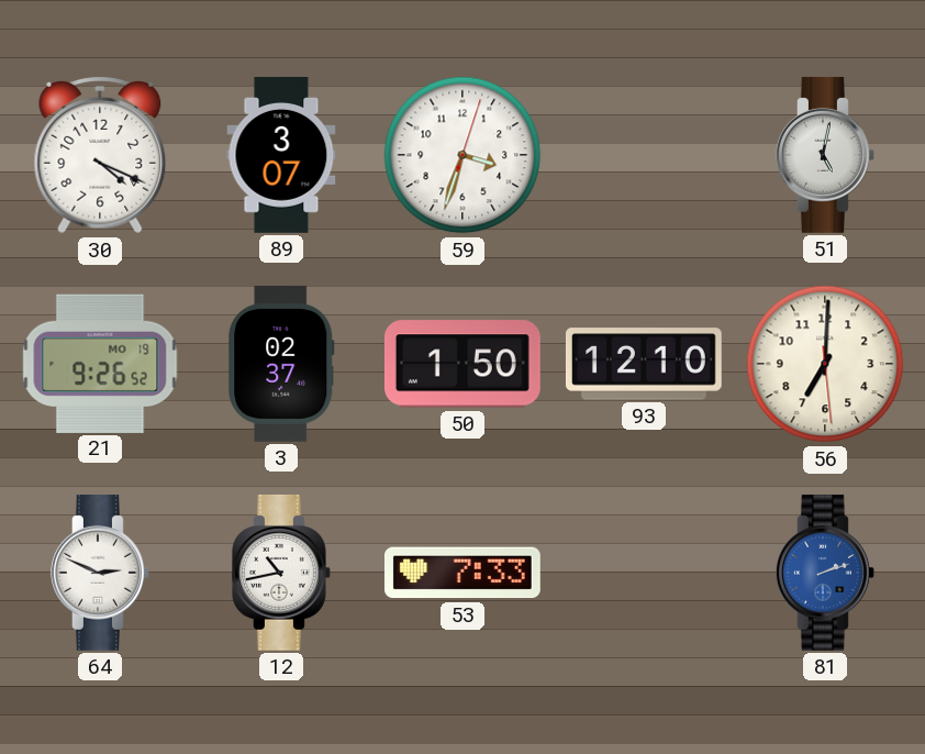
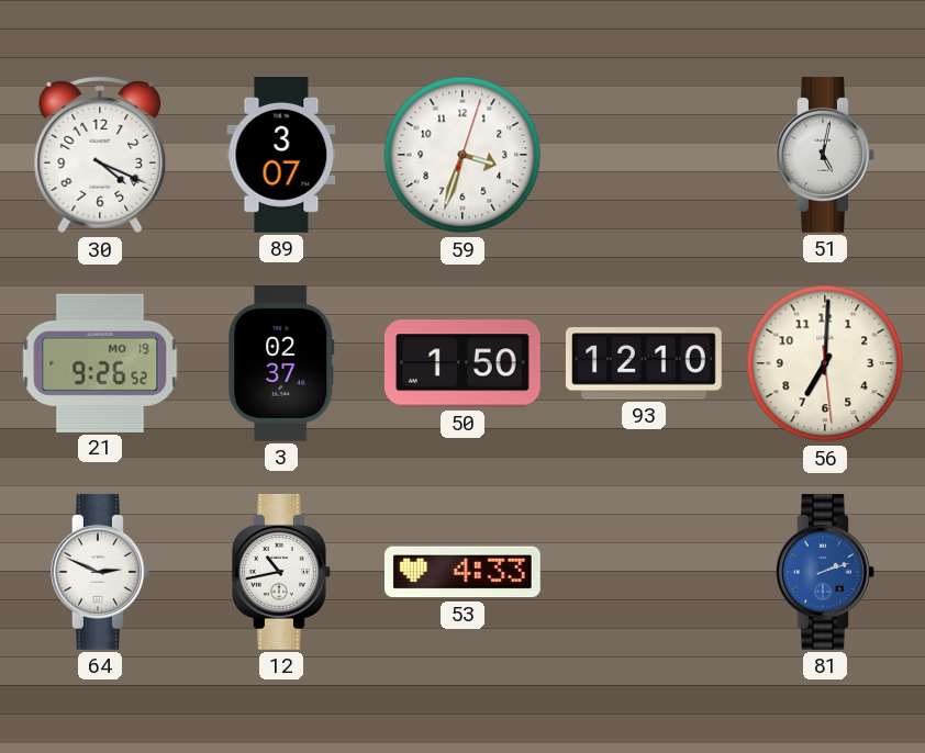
53: 7:33 -> 4:33
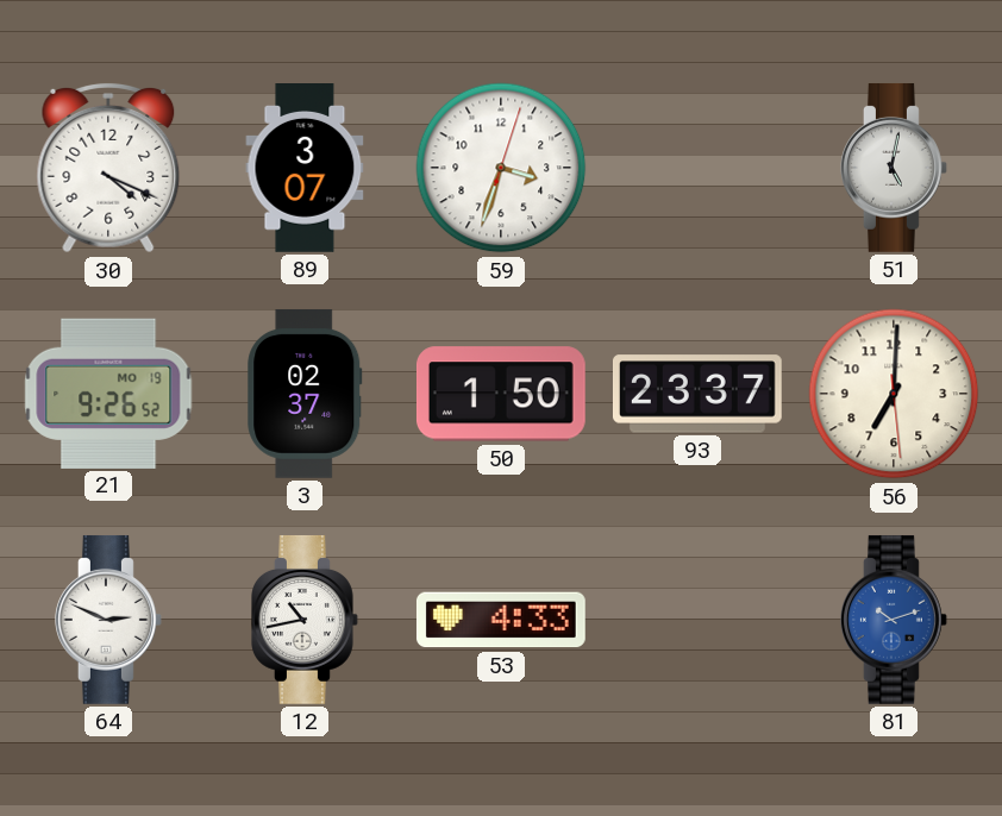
93: 12:10 -> 23:37
81: 2:12 -> 10:12
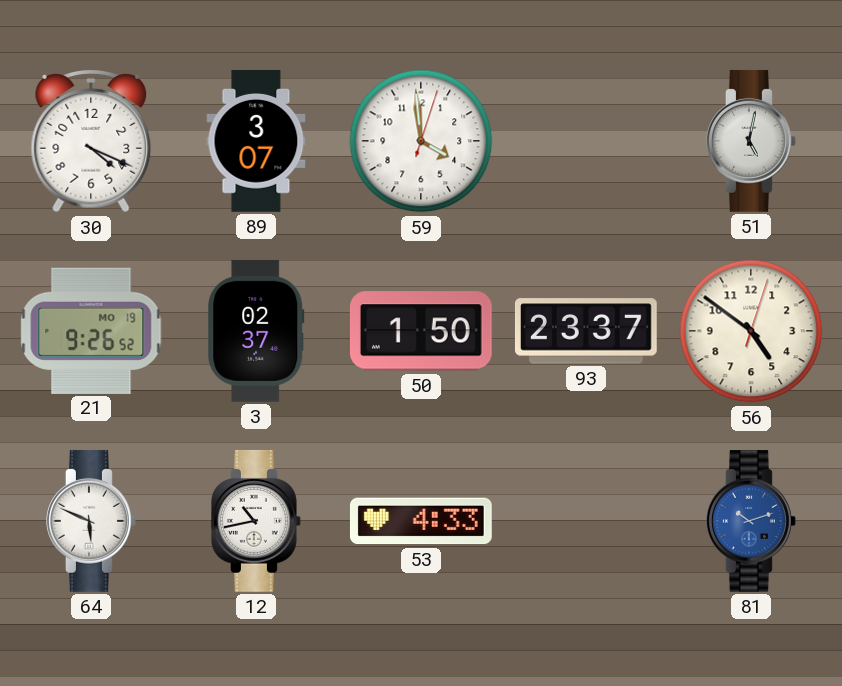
59: 3:33 -> 3:59
56: 7:00 -> 4:51
64: 2:49 -> 5:49
